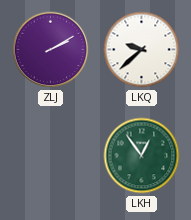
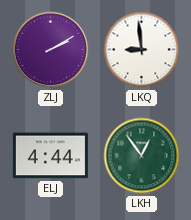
LKQ: 9:38 -> 8:59
ELJ: none -> 4:44
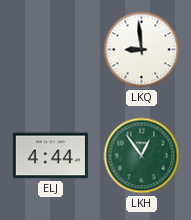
ZLJ: 2:10 -> none
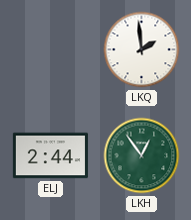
LKQ: 8:59 -> 1:59
ELJ: 4:44 -> 2:44
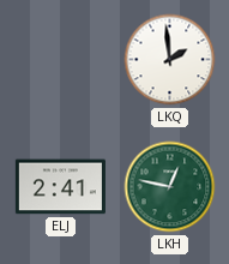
ELJ: 2:44 -> 2:41
LKH: 12:54 -> 12:47
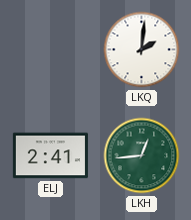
LKQ: 1:59 -> 2:01
LKH: 12:47 -> 12:44
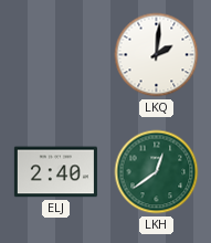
ELJ: 2:41 -> 2:40
LKH: 12:44 -> 12:39
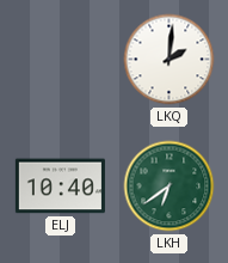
ELJ: 2:40 -> 10:40
LKH: 12:39 -> 6:39
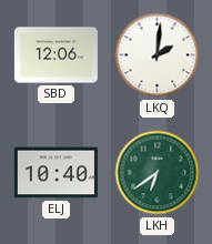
SBD: none -> 12:06
